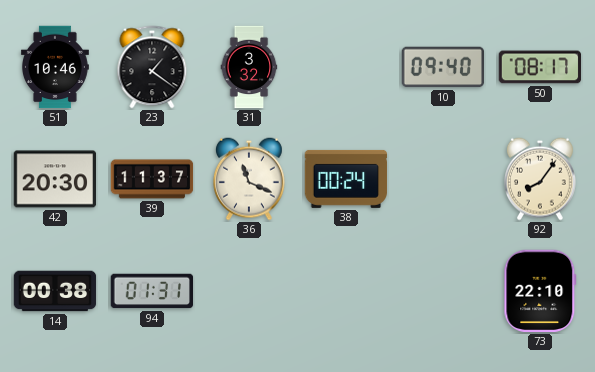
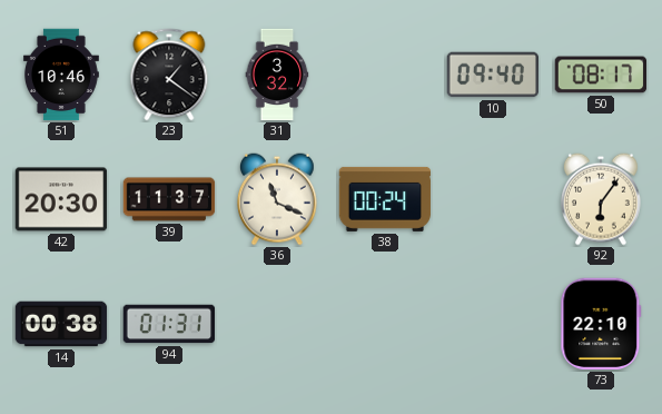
92: 8:06 -> 6:06
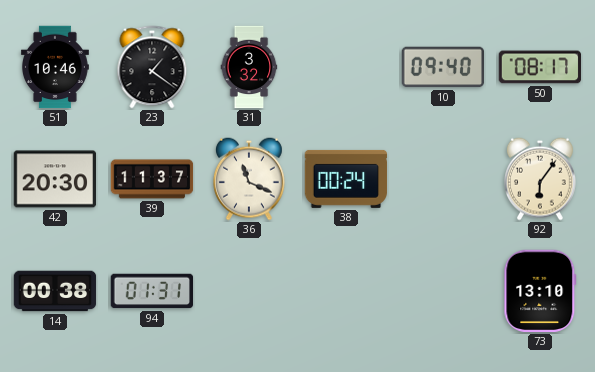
73: 22:10 -> 13:10
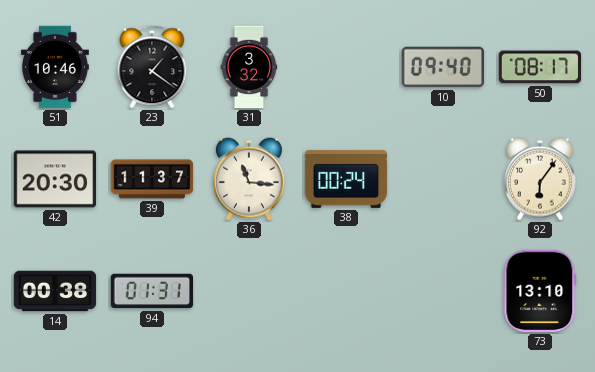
36: 11:19 -> 11:16
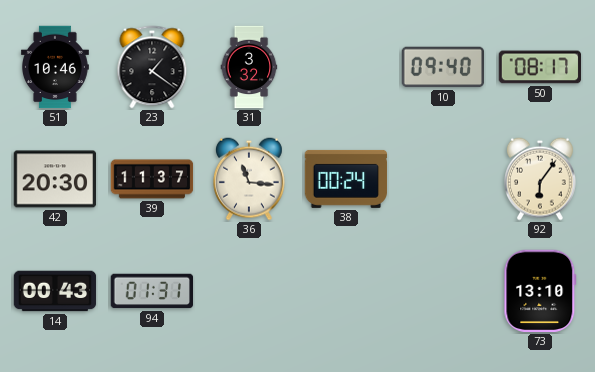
14: 00:38 -> 00:43
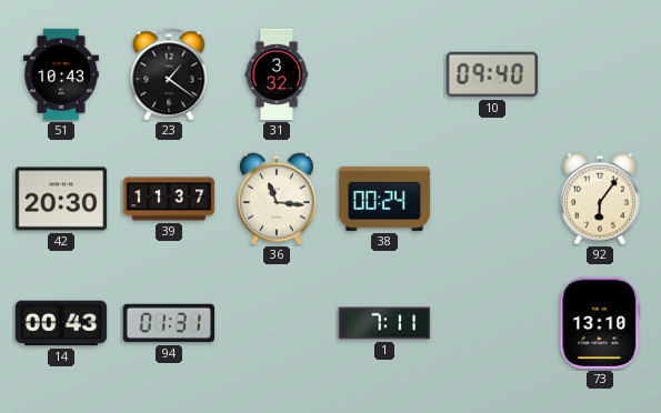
51: 10:46 -> 10:43
50: 08:17 -> none
1: none -> 7:11
